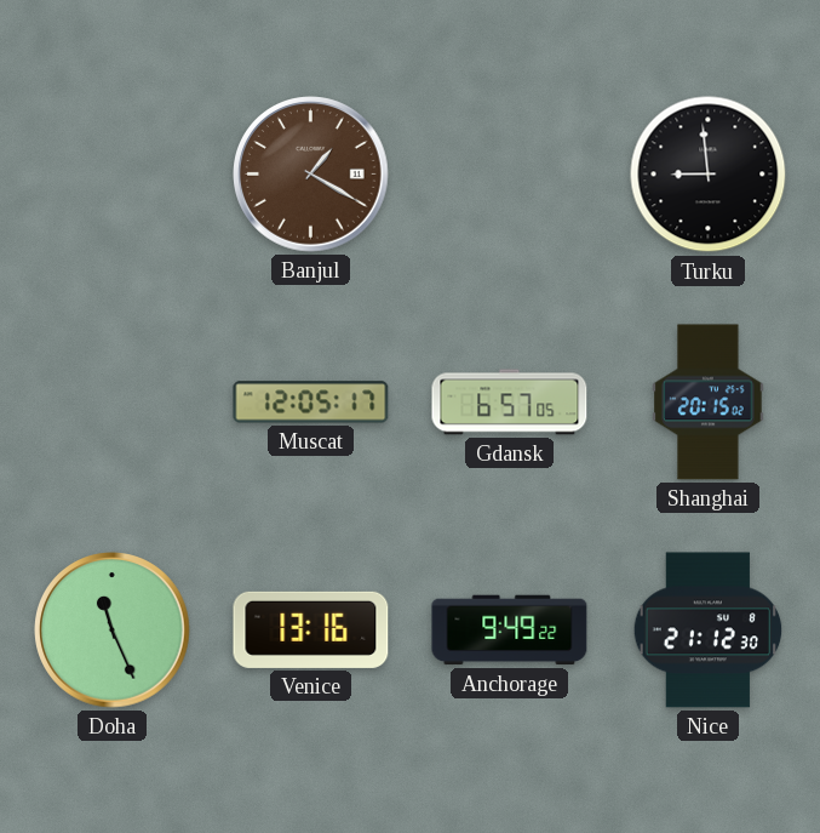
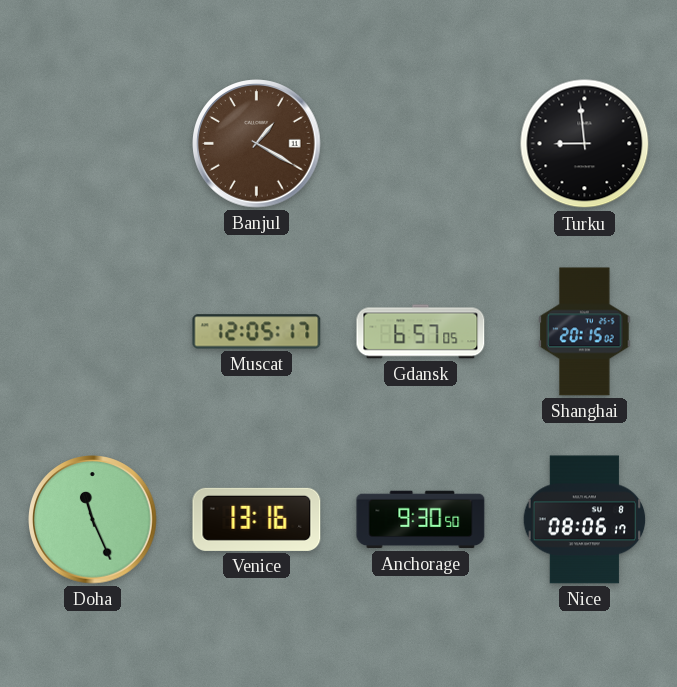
Anchorage: 9:49 -> 9:30
Nice: 21:12 -> 08:06
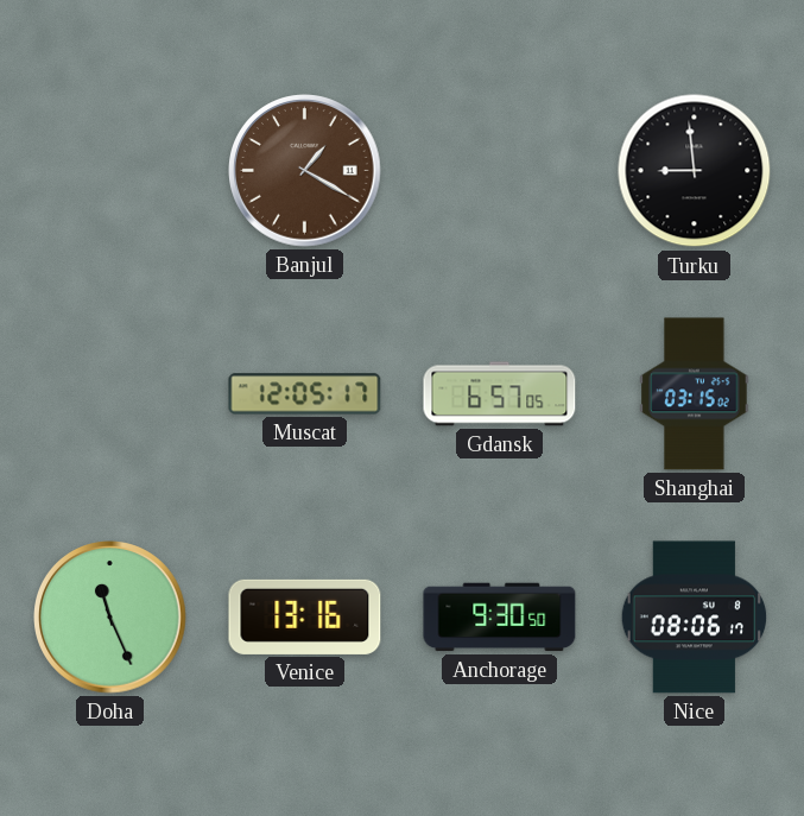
Shanghai: 20:15 -> 03:15
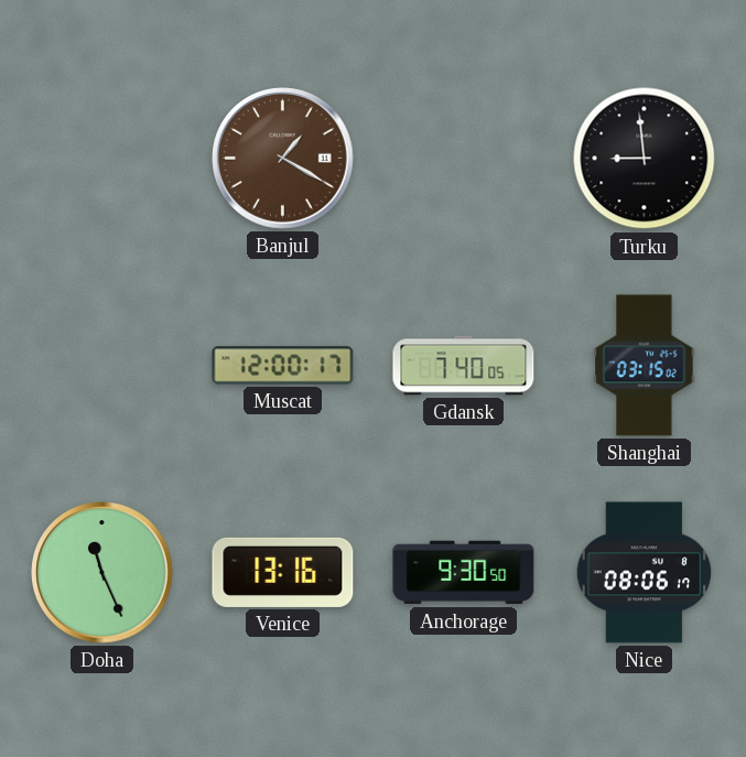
Muscat: 12:05 -> 12:00
Gdansk: 6:57 -> 7:40
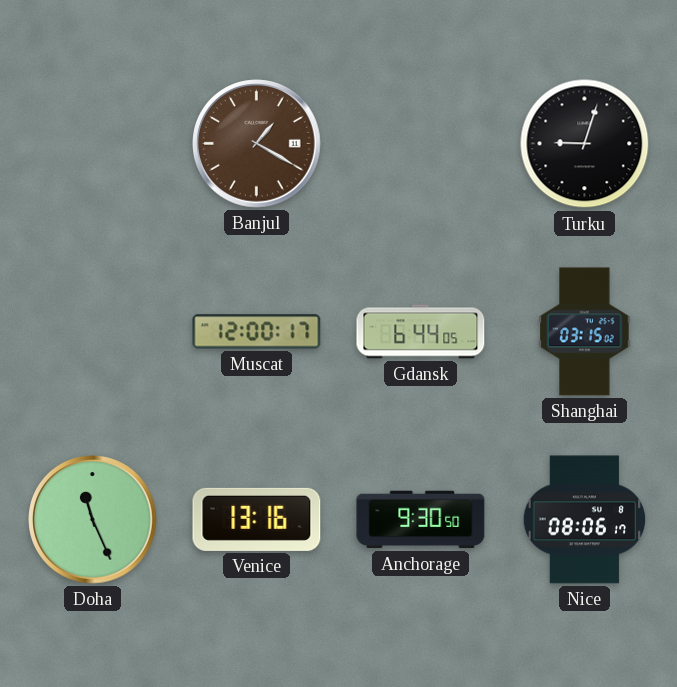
Turku: 8:59 -> 9:03
Gdansk: 7:40 -> 6:44
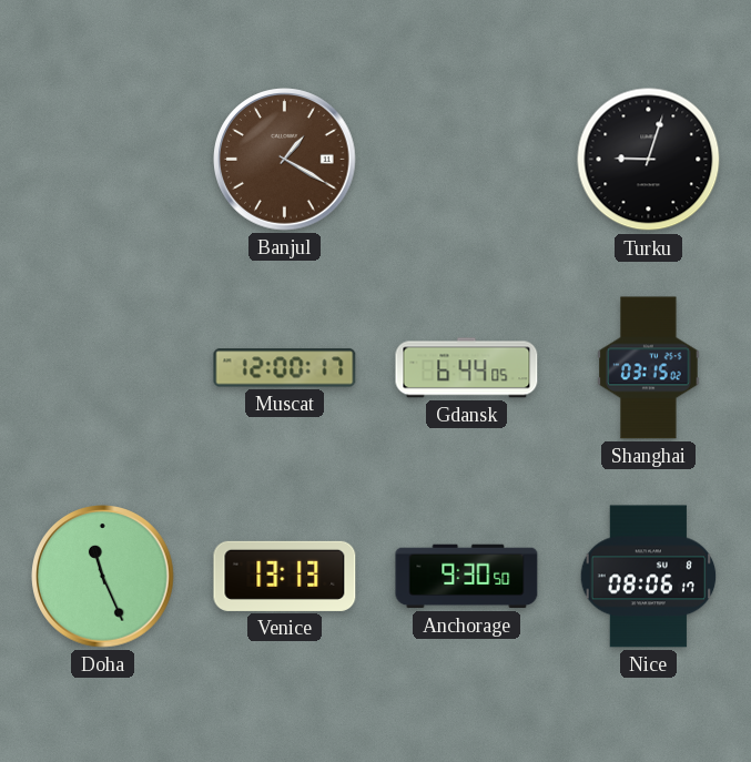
Venice: 13:16 -> 13:13
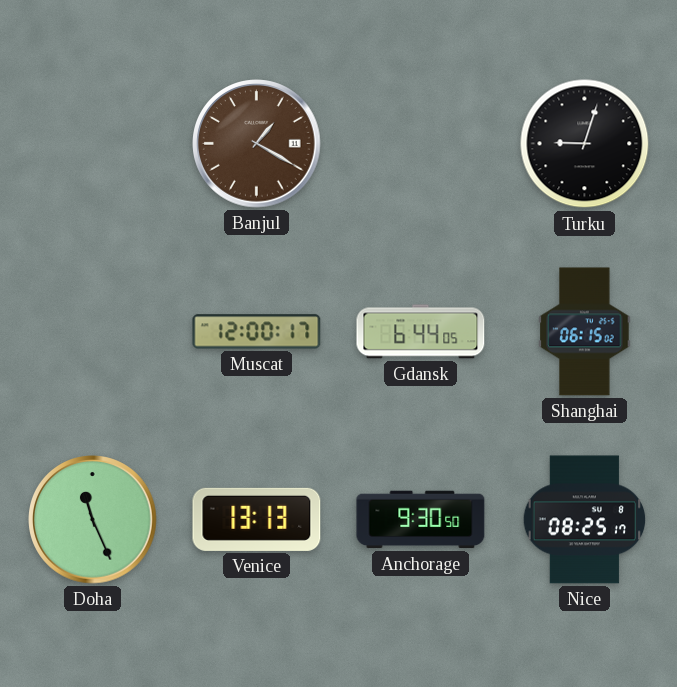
Shanghai: 03:15 -> 06:15
Nice: 08:06 -> 08:25
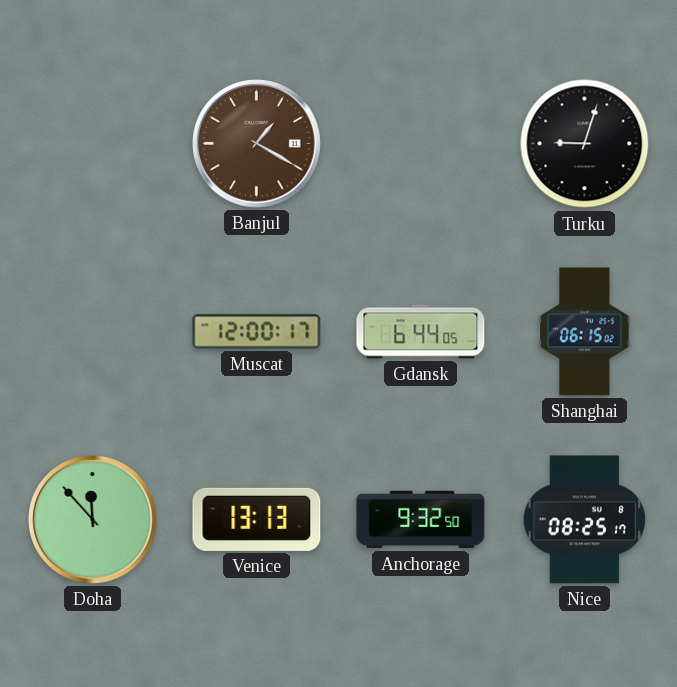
Doha: 11:26 -> 11:53
Anchorage: 9:30 -> 9:32
